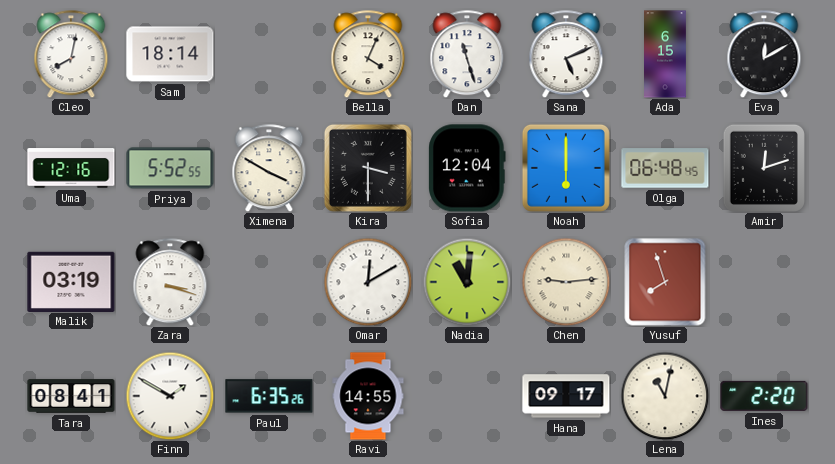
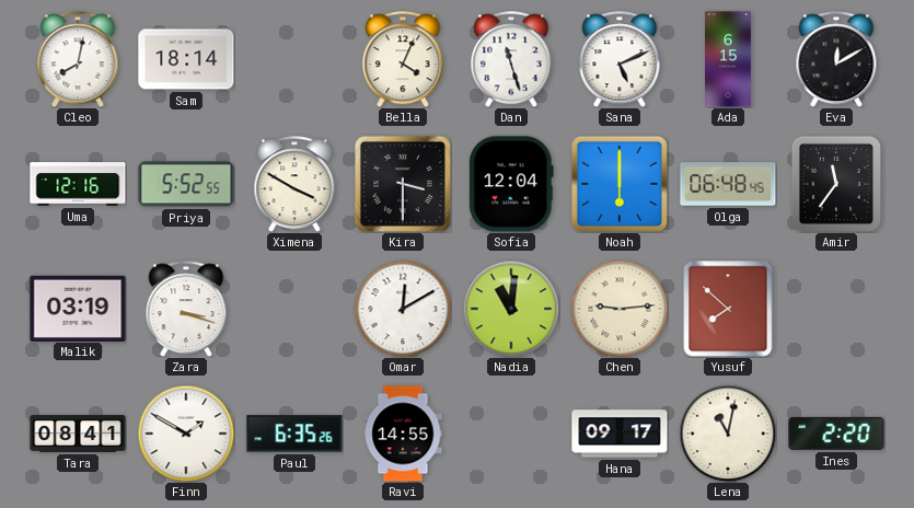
Amir: 12:12 -> 11:36
Yusuf: 7:57 -> 7:52
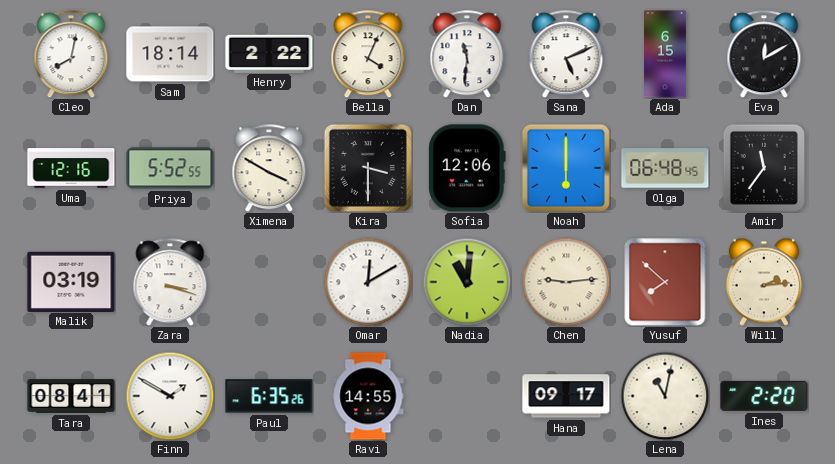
Henry: none -> 2:22
Dan: 11:27 -> 11:31
Sofia: 12:04 -> 12:06
Will: none -> 2:14
